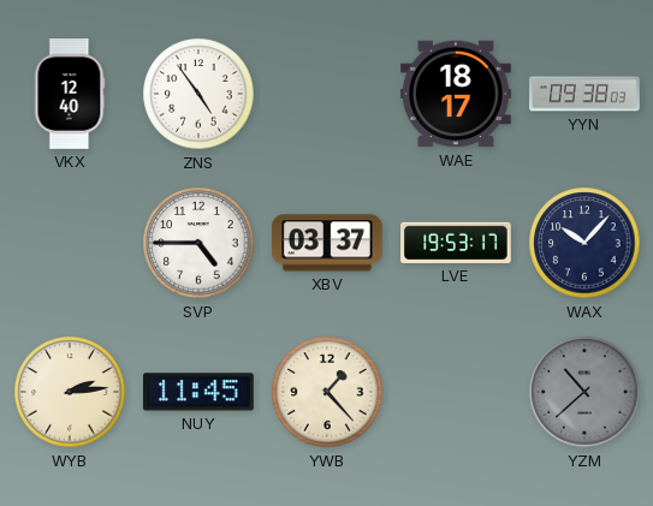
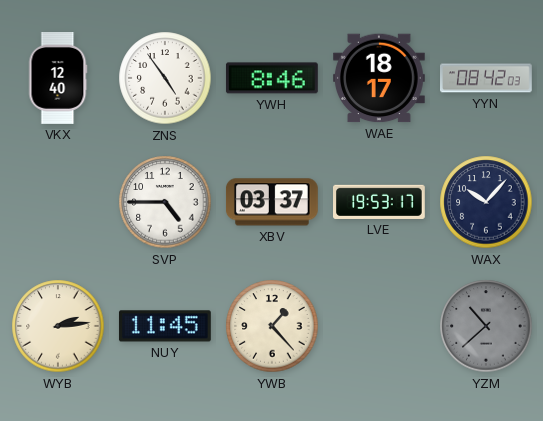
YWH: none -> 8:46
YYN: 09:38 -> 08:42
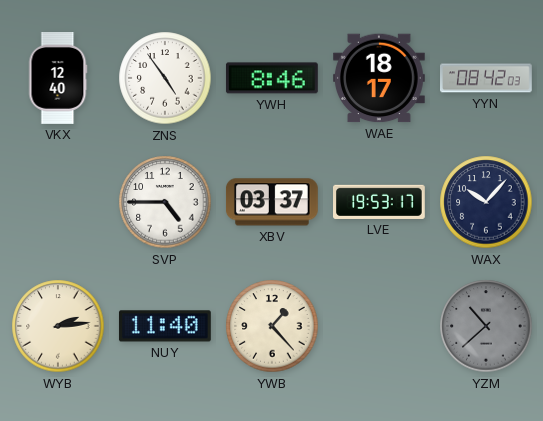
NUY: 11:45 -> 11:40
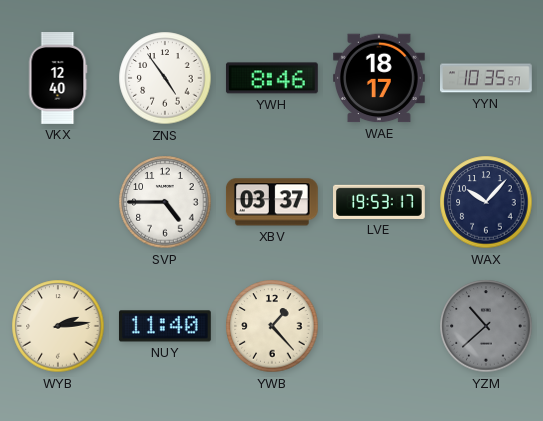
YYN: 08:42 -> 10:35
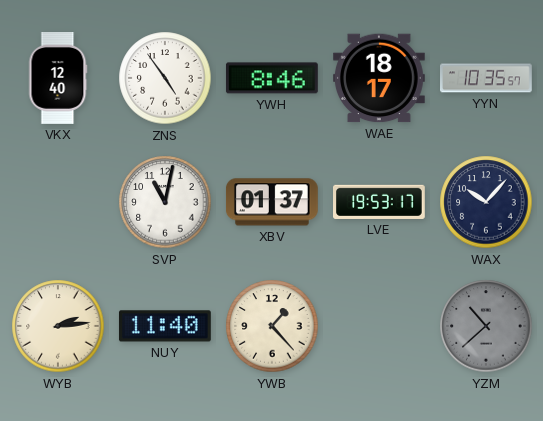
SVP: 4:45 -> 11:02
XBV: 03:37 -> 01:37
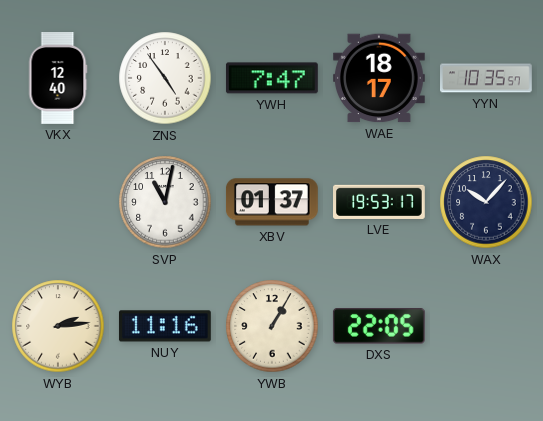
YWH: 8:46 -> 7:47
NUY: 11:40 -> 11:16
YWB: 1:23 -> 1:05
DXS: none -> 22:05
YZM: 10:38 -> none
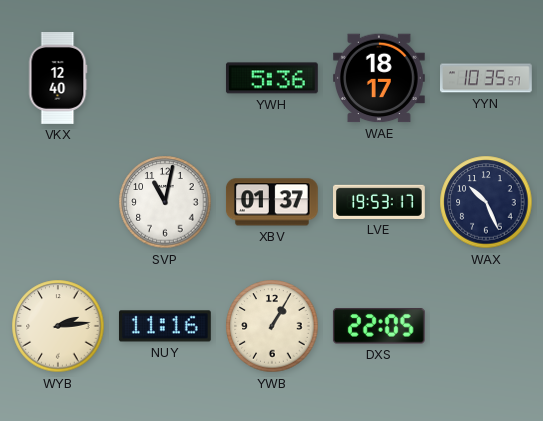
ZNS: 4:54 -> none
YWH: 7:47 -> 5:36
WAX: 10:07 -> 10:26
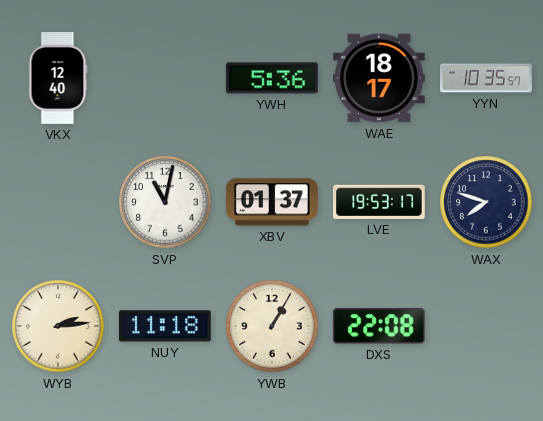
WAX: 10:26 -> 7:48
NUY: 11:16 -> 11:18
DXS: 22:05 -> 22:08
